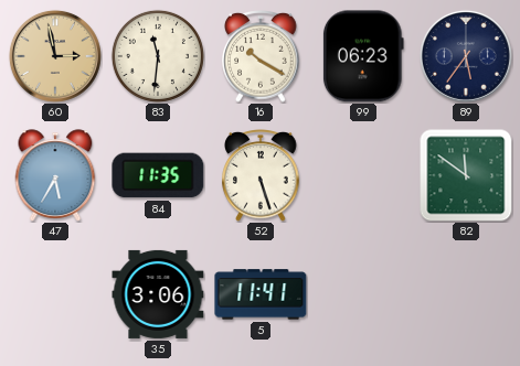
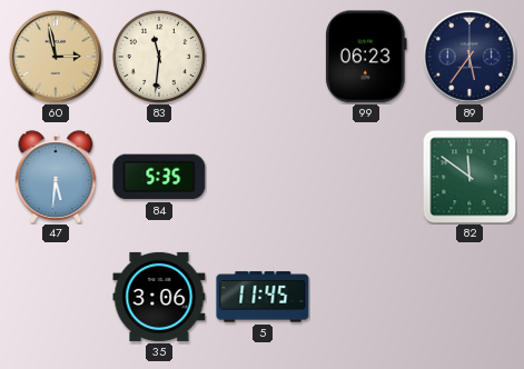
16: 10:20 -> none
47: 5:35 -> 5:31
84: 11:35 -> 5:35
52: 5:27 -> none
5: 11:41 -> 11:45
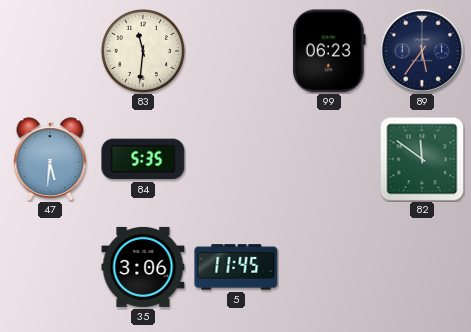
60: 2:58 -> none
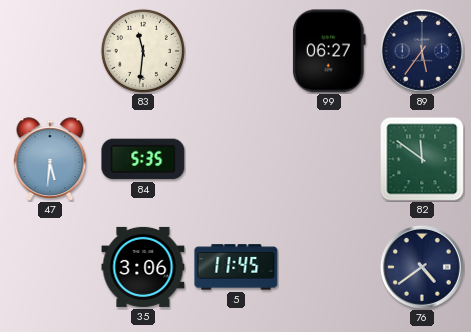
99: 06:23 -> 06:27
76: none -> 4:39
